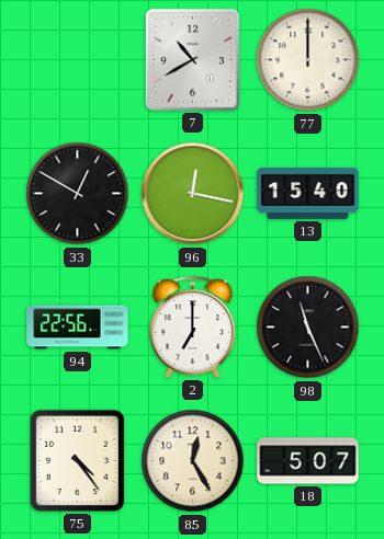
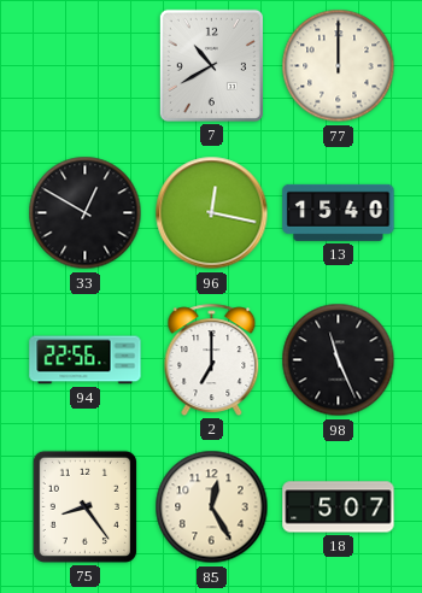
75: 4:24 -> 8:24
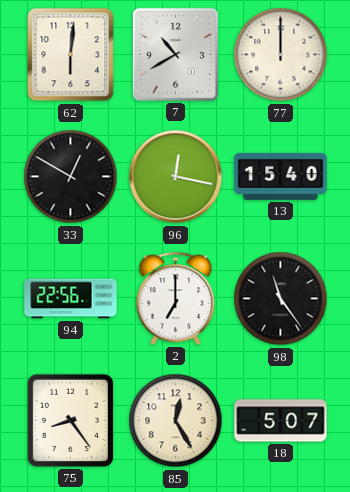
62: none -> 6:01
98: 11:26 -> 11:24
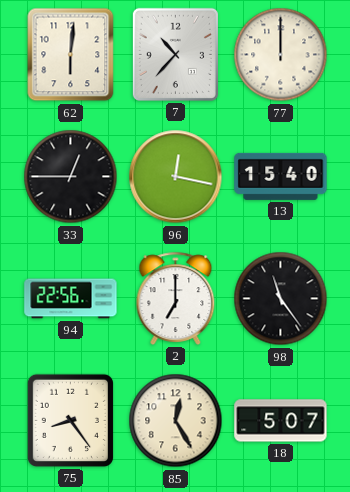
7: 10:40 -> 10:37
33: 12:50 -> 12:45
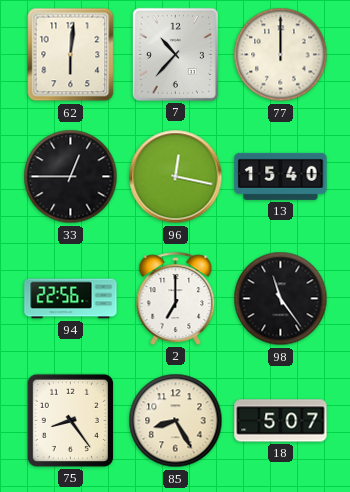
85: 12:25 -> 8:25
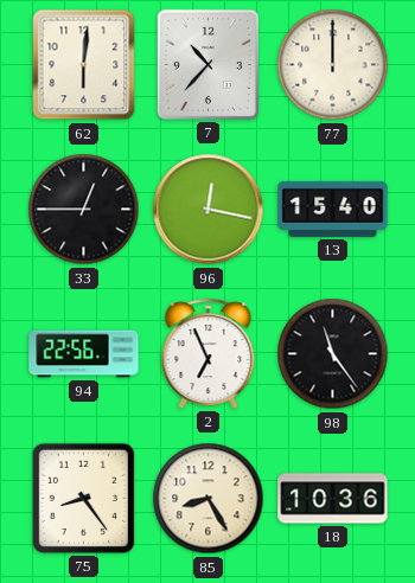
2: 7:00 -> 6:56
18: 5:07 -> 10:36
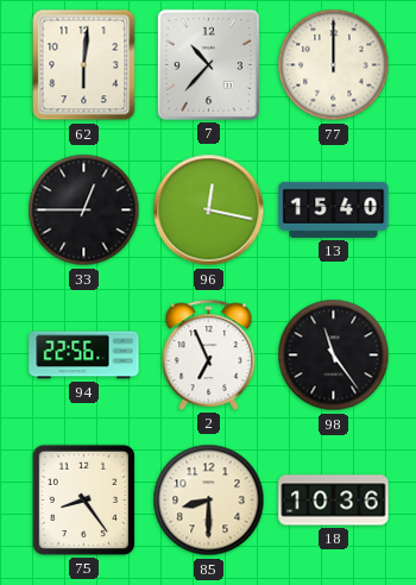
85: 8:25 -> 8:30
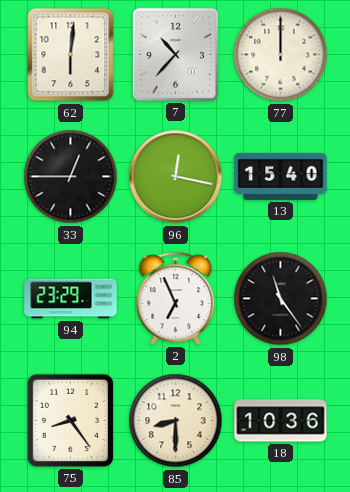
94: 22:56 -> 23:29
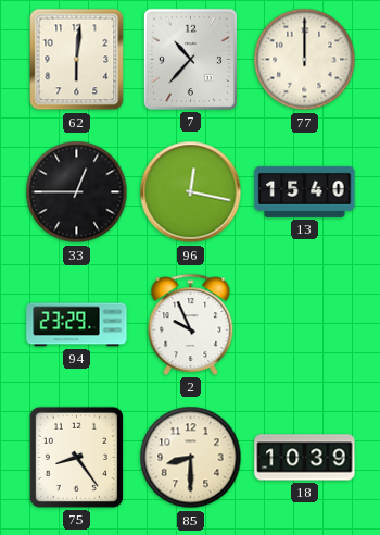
2: 6:56 -> 9:56
98: 11:24 -> none
18: 10:36 -> 10:39
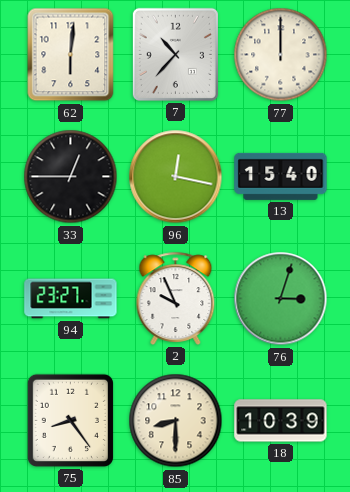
94: 23:29 -> 23:27
76: none -> 3:03
